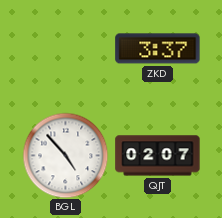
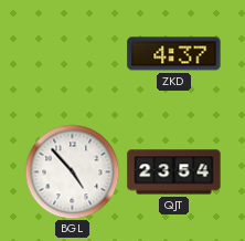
ZKD: 3:37 -> 4:37
QJT: 02:07 -> 23:54
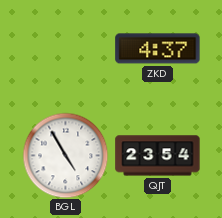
BGL: 4:53 -> 4:55
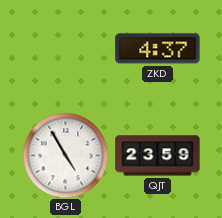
QJT: 23:54 -> 23:59
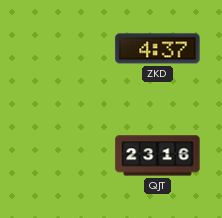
BGL: 4:55 -> none
QJT: 23:59 -> 23:16
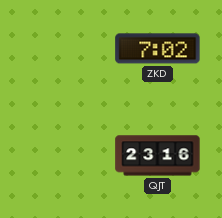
ZKD: 4:37 -> 7:02
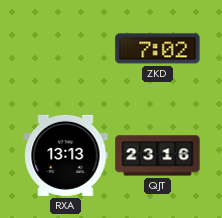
RXA: none -> 13:13
